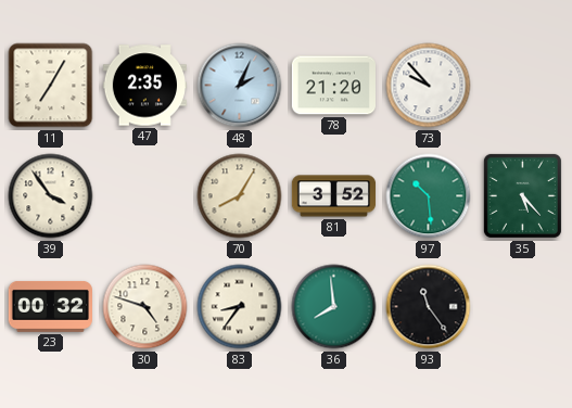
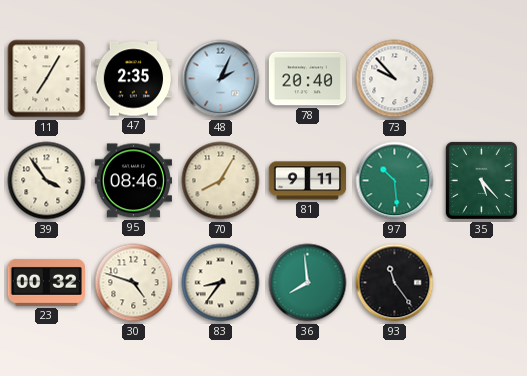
78: 21:20 -> 20:40
95: none -> 08:46
81: 3:52 -> 9:11
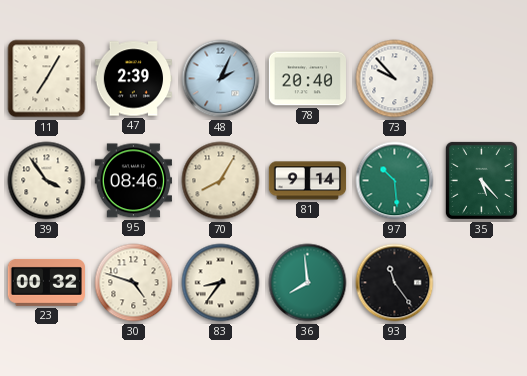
47: 2:35 -> 2:39
81: 9:11 -> 9:14
